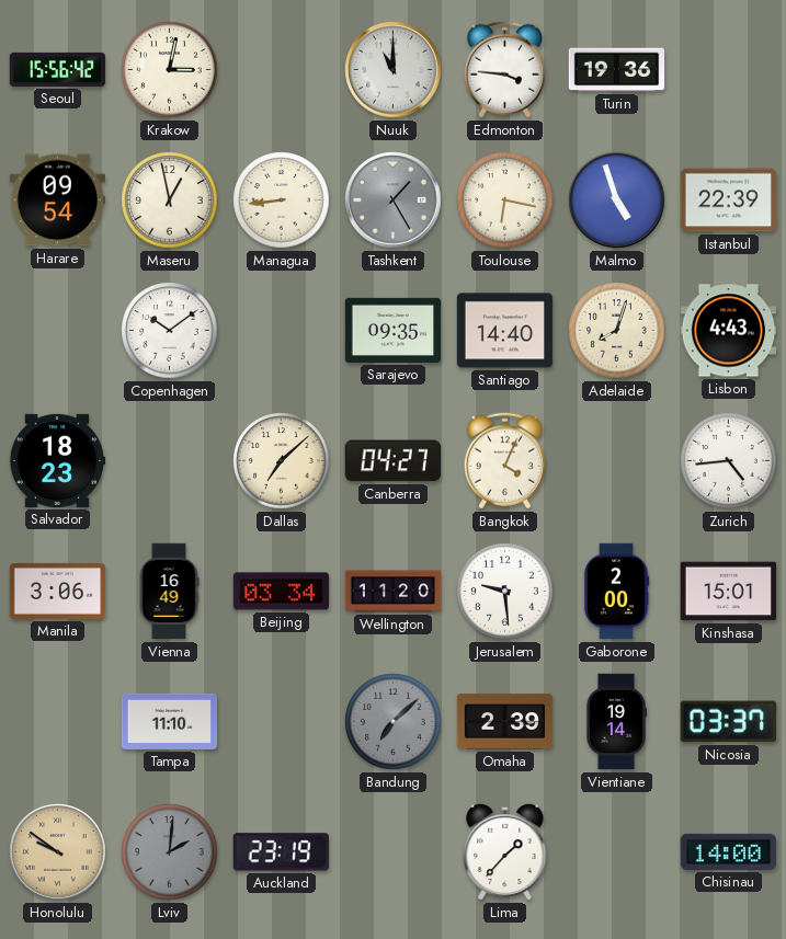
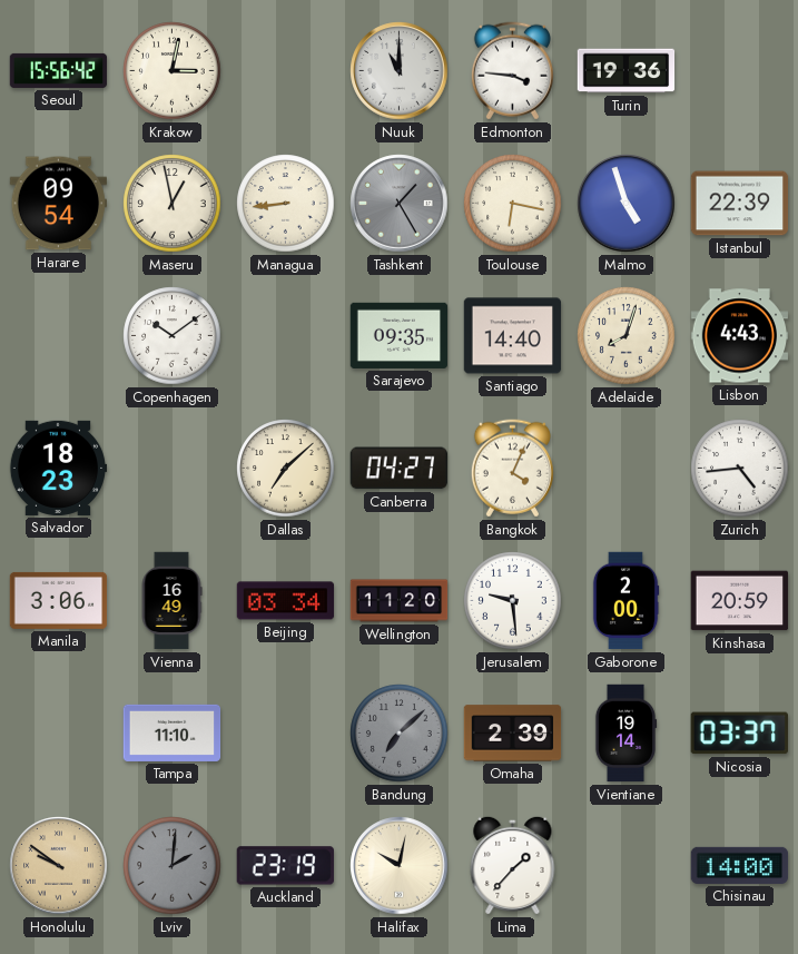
Kinshasa: 15:01 -> 20:59
Halifax: none -> 10:02
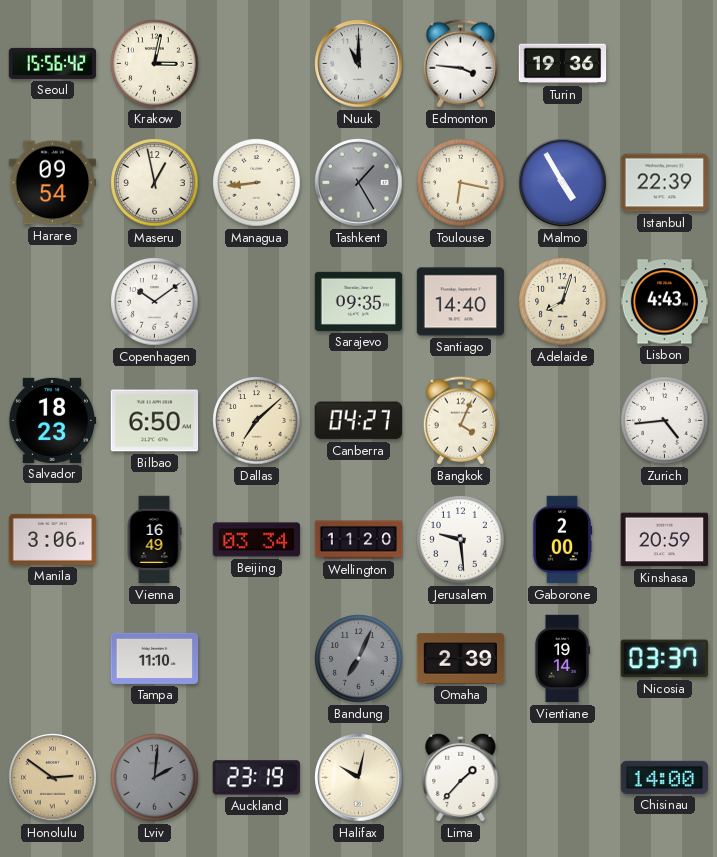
Malmo: 4:57 -> 4:55
Bilbao: none -> 6:50
Bandung: 7:08 -> 7:04
Honolulu: 9:51 -> 2:51
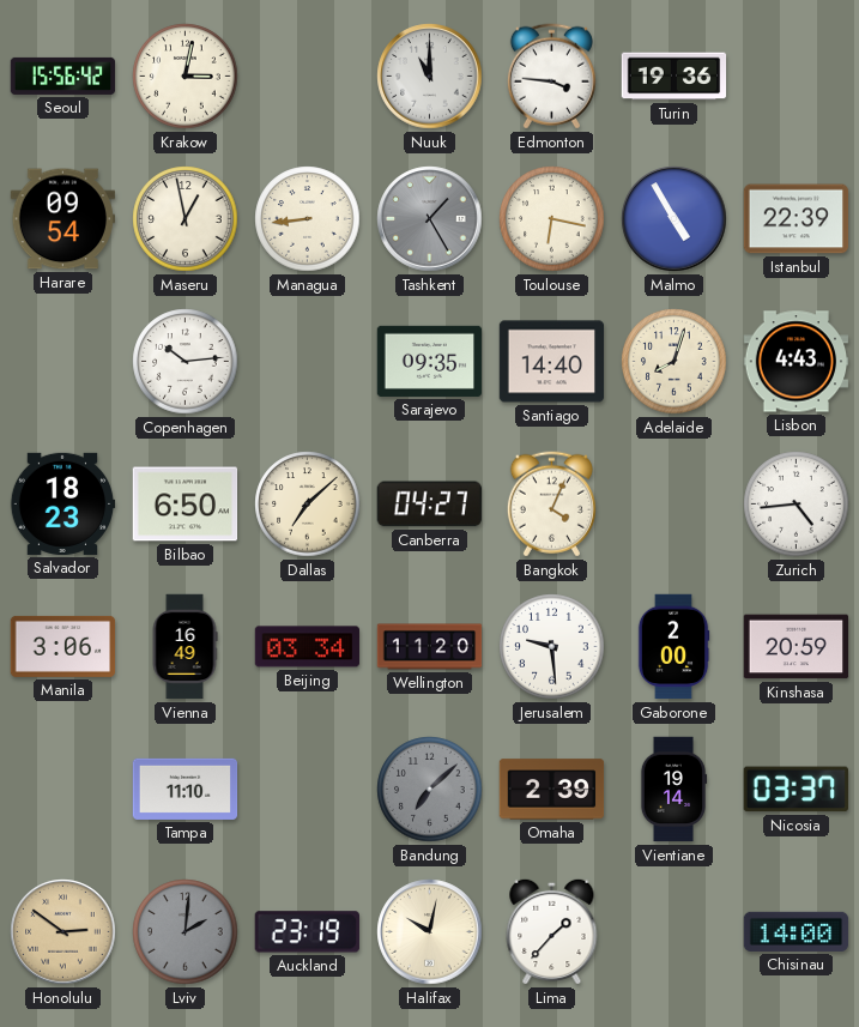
Copenhagen: 10:09 -> 10:14
Bandung: 7:04 -> 7:08
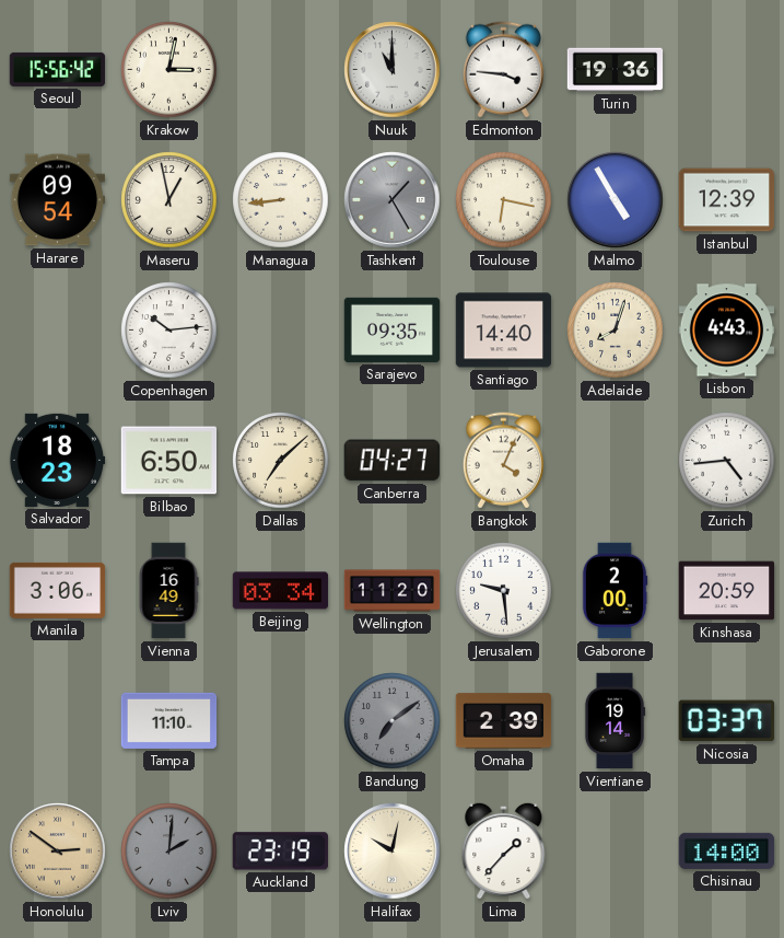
Istanbul: 22:39 -> 12:39
Bandung: 7:08 -> 7:09
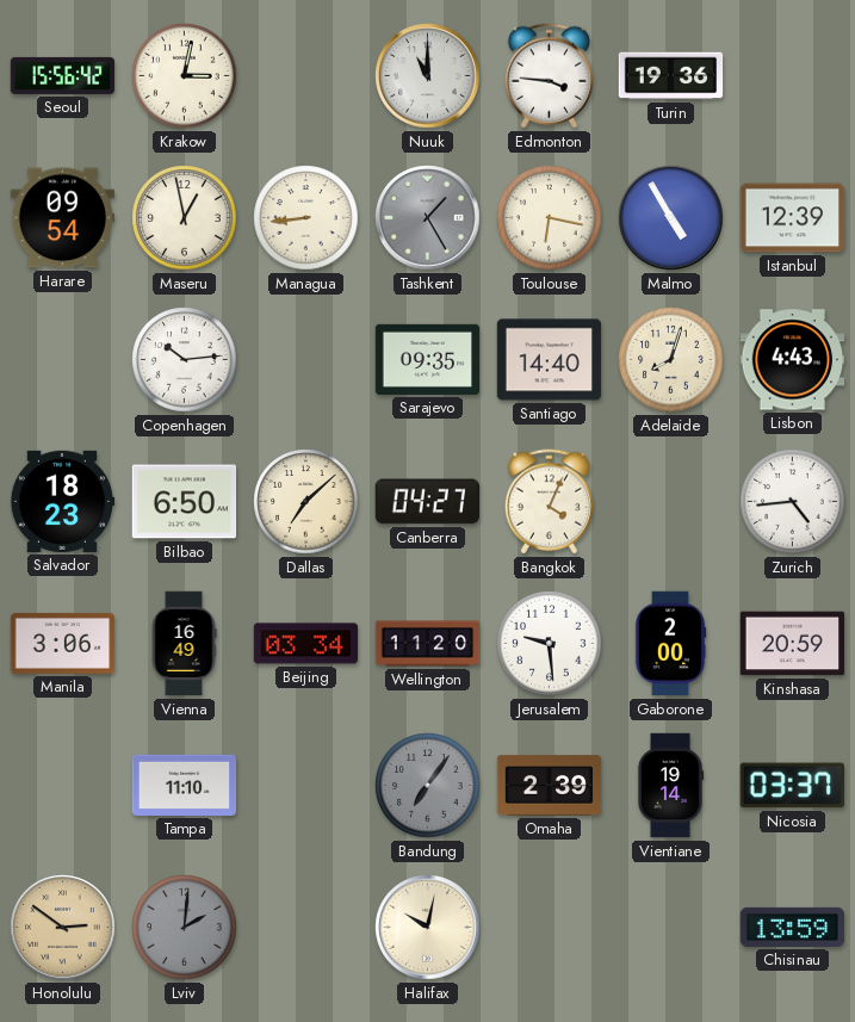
Bandung: 7:09 -> 7:06
Auckland: 23:19 -> none
Lima: 1:37 -> none
Chisinau: 14:00 -> 13:59
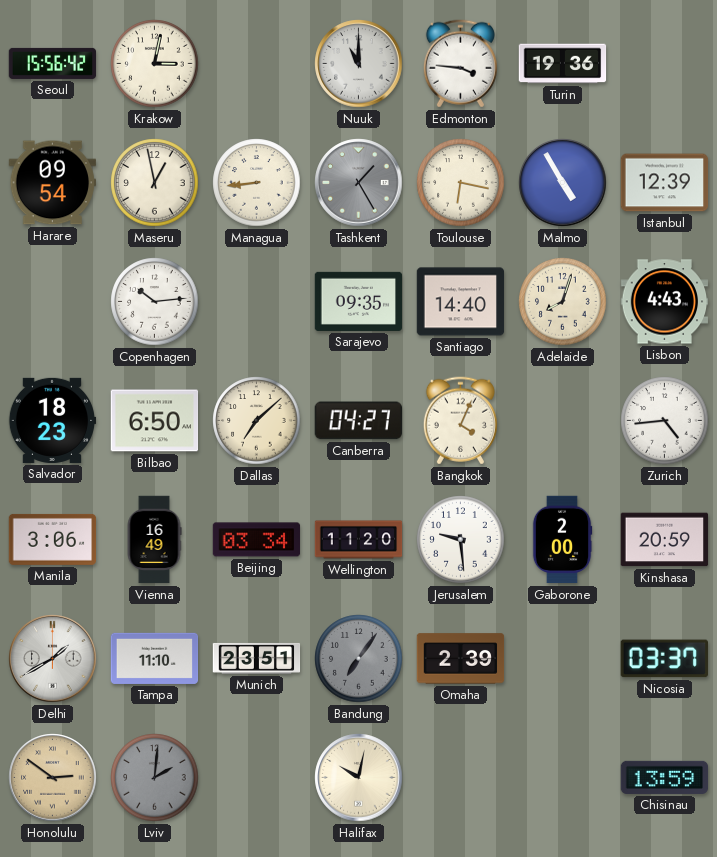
Delhi: none -> 1:40
Munich: none -> 23:51
Vientiane: 19:14 -> none
